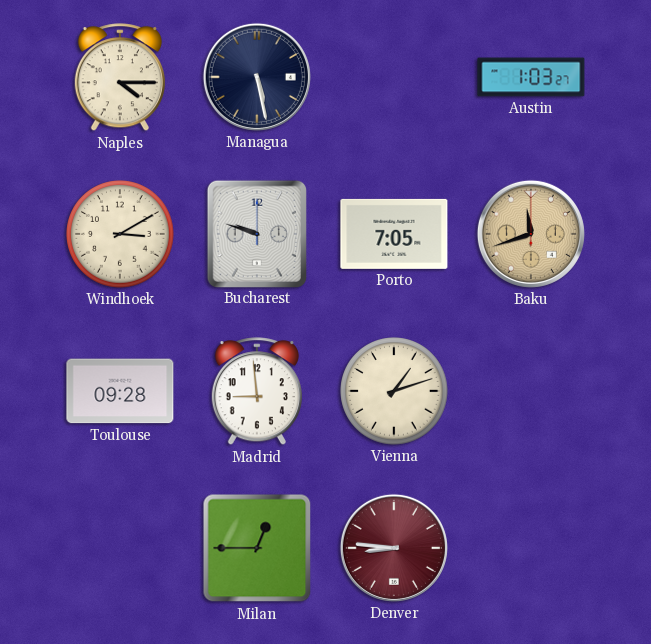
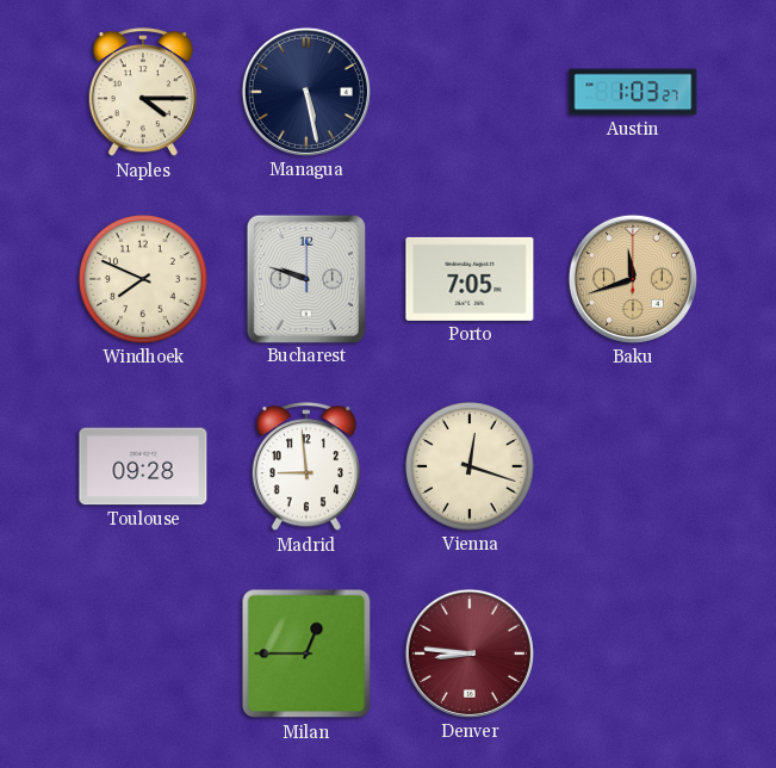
Windhoek: 3:10 -> 7:49
Vienna: 1:12 -> 12:18
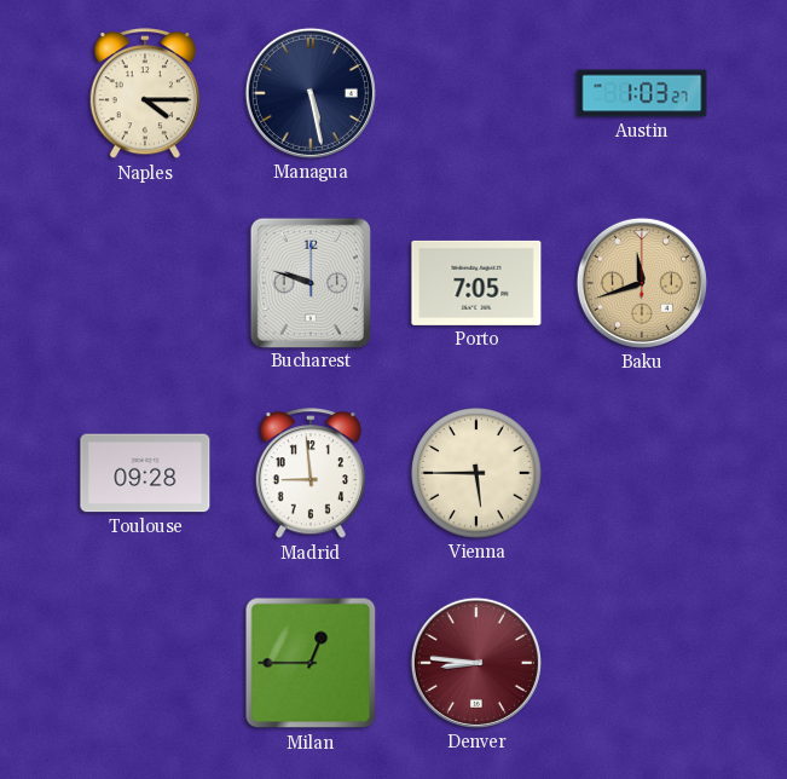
Windhoek: 7:49 -> none
Vienna: 12:18 -> 5:45
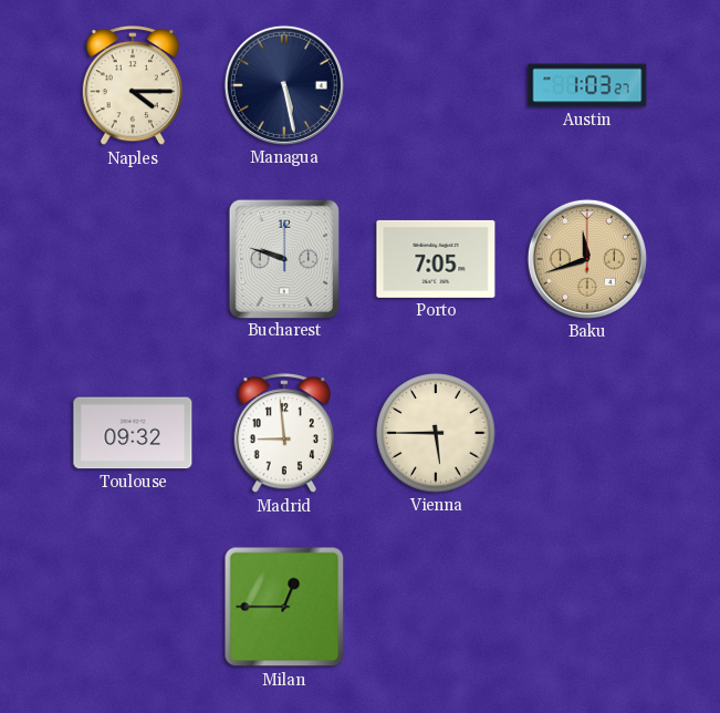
Toulouse: 09:28 -> 09:32
Denver: 8:46 -> none
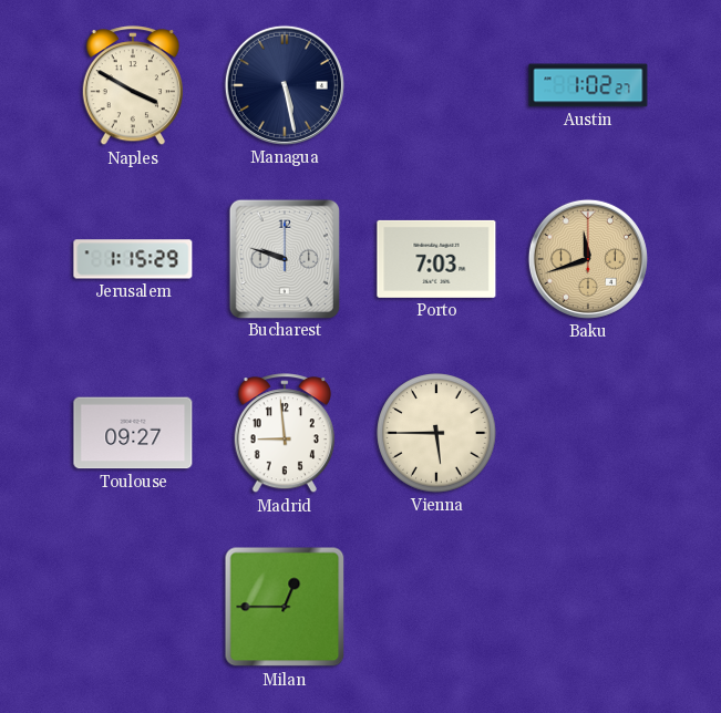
Naples: 4:15 -> 3:50
Austin: 1:03 -> 1:02
Jerusalem: none -> 1:15
Porto: 7:05 -> 7:03
Toulouse: 09:32 -> 09:27
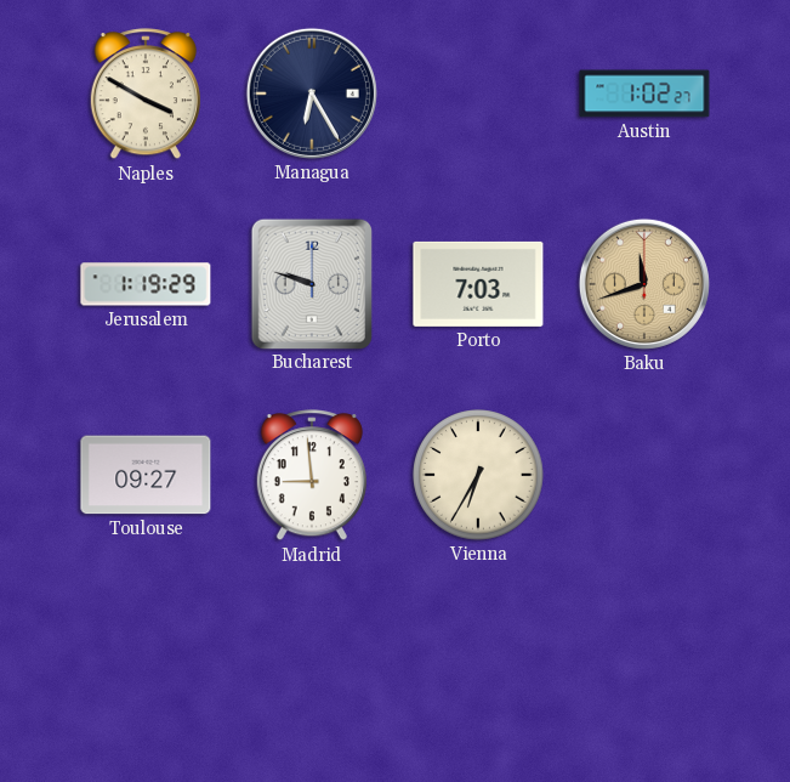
Managua: 5:28 -> 6:25
Jerusalem: 1:15 -> 1:19
Vienna: 5:45 -> 6:35
Milan: 12:45 -> none
